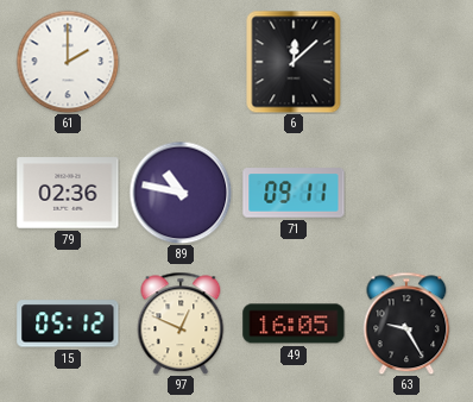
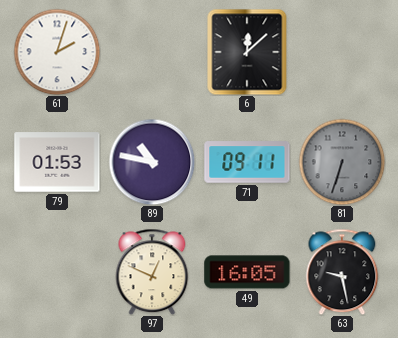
61: 2:00 -> 2:03
79: 02:36 -> 01:53
81: none -> 6:33
15: 05:12 -> none
63: 9:25 -> 9:28
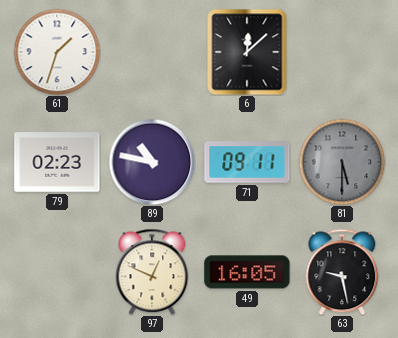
61: 2:03 -> 1:33
79: 01:53 -> 02:23
81: 6:33 -> 5:30
